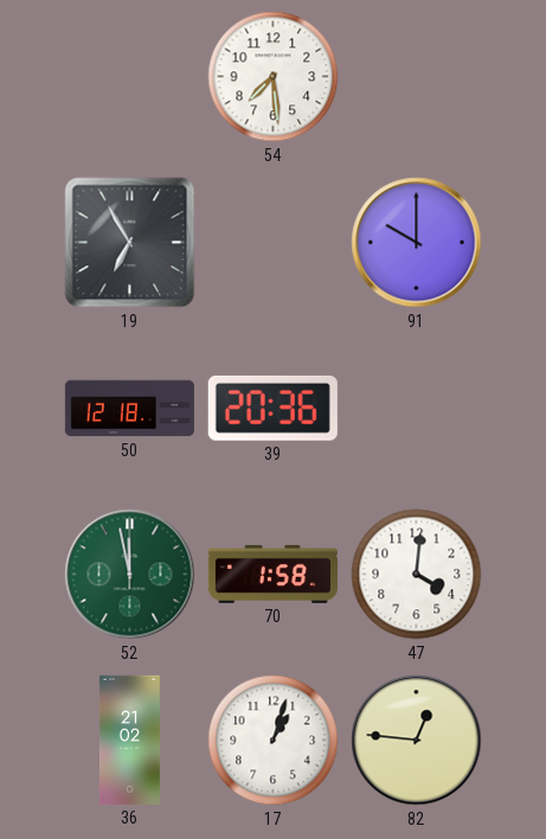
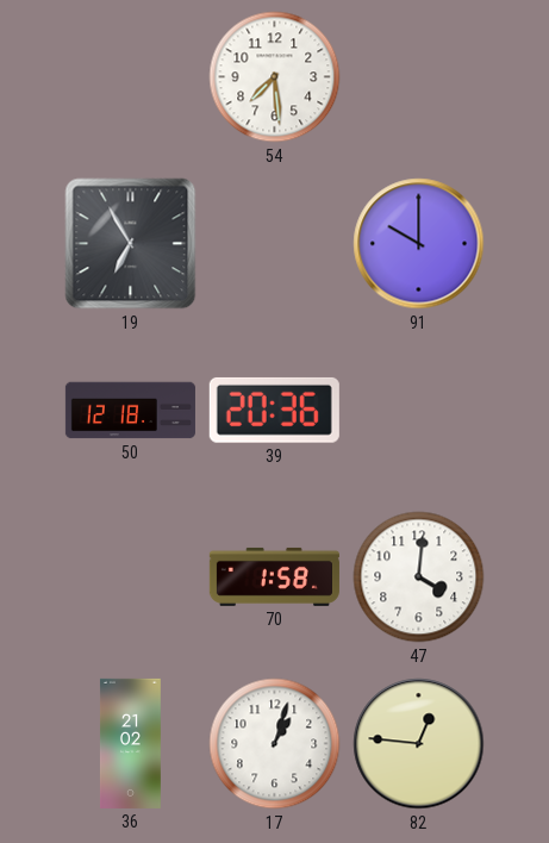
52: 11:58 -> none
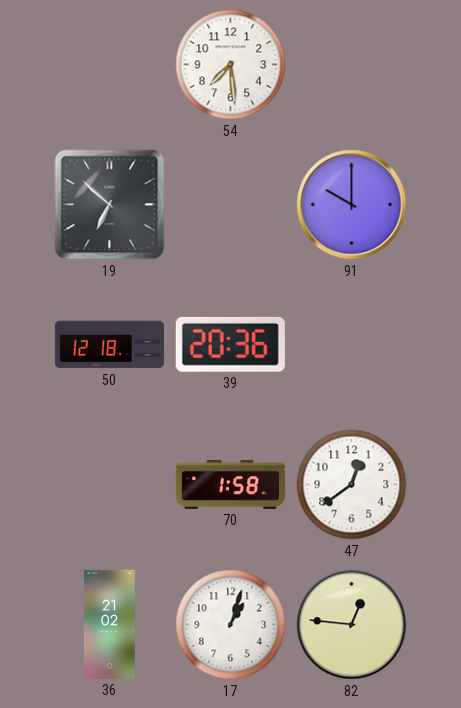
19: 6:55 -> 6:52
47: 4:01 -> 12:39
